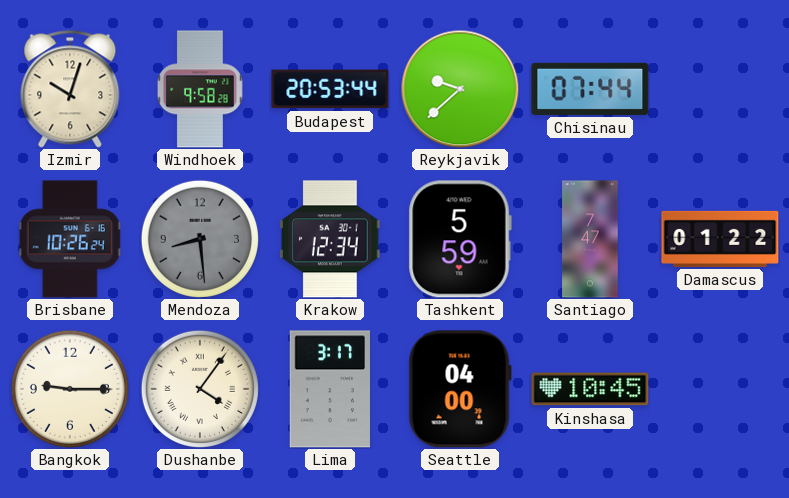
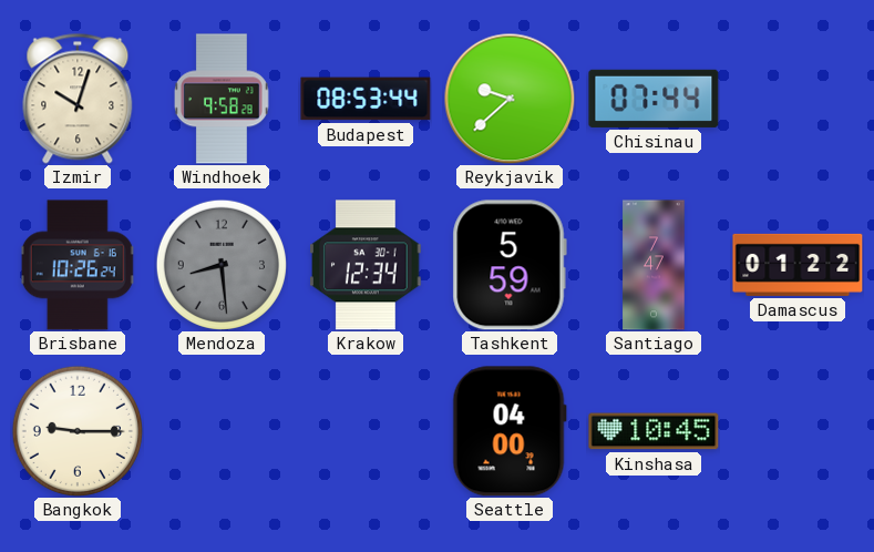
Budapest: 20:53 -> 08:53
Dushanbe: 4:06 -> none
Lima: 3:17 -> none
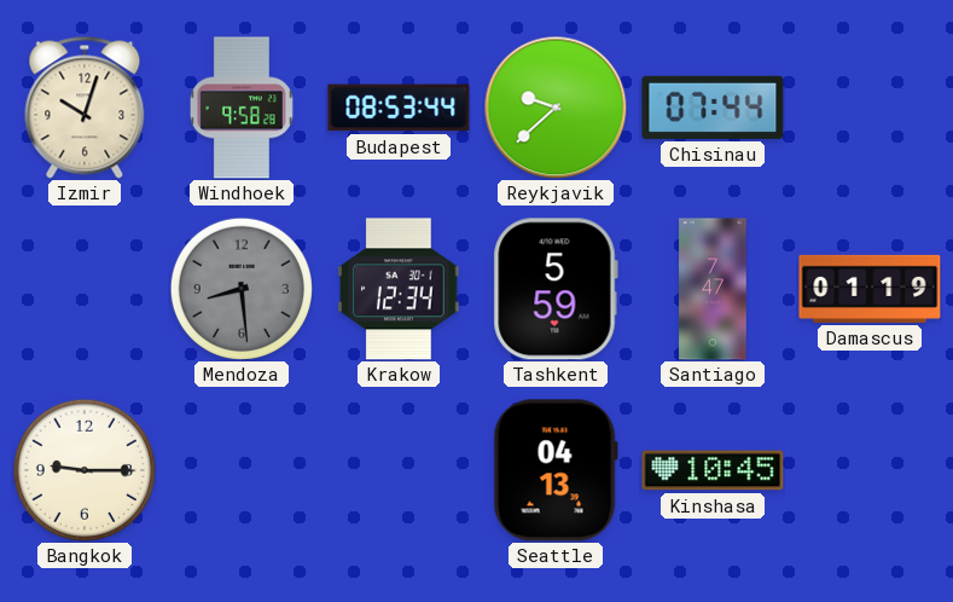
Brisbane: 10:26 -> none
Damascus: 01:22 -> 01:19
Seattle: 04:00 -> 04:13
